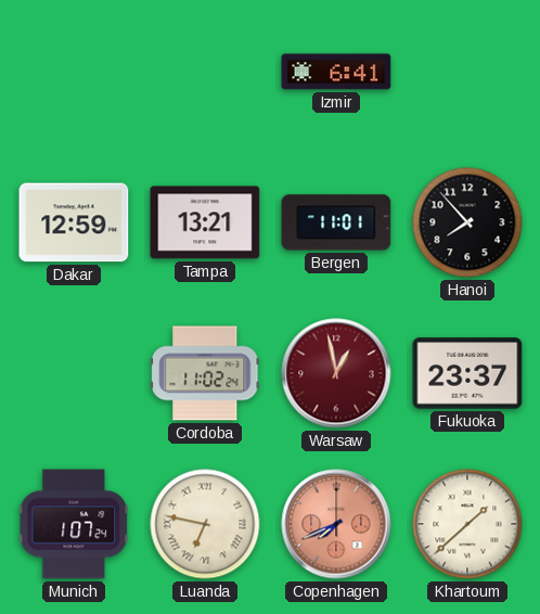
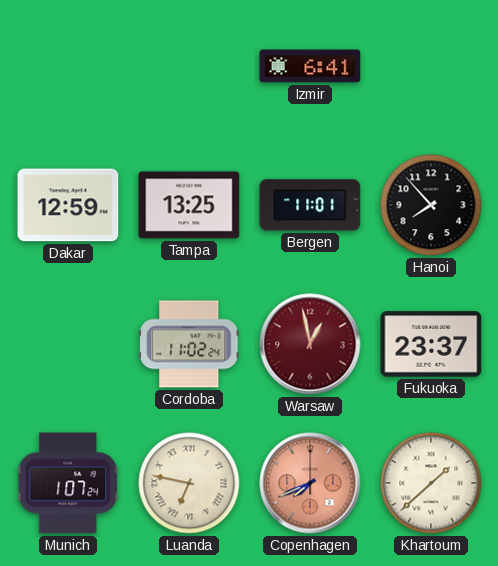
Tampa: 13:21 -> 13:25
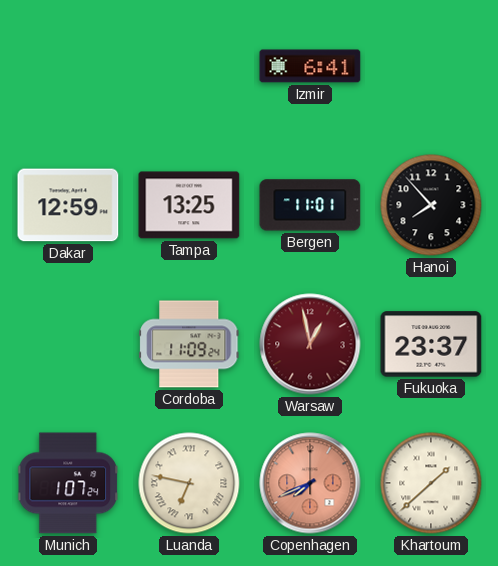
Cordoba: 11:02 -> 11:09
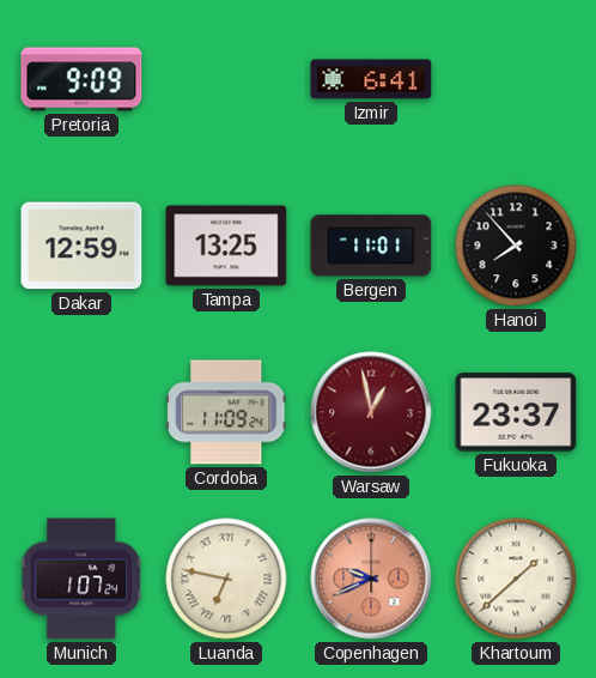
Pretoria: none -> 9:09
Copenhagen: 7:41 -> 9:41
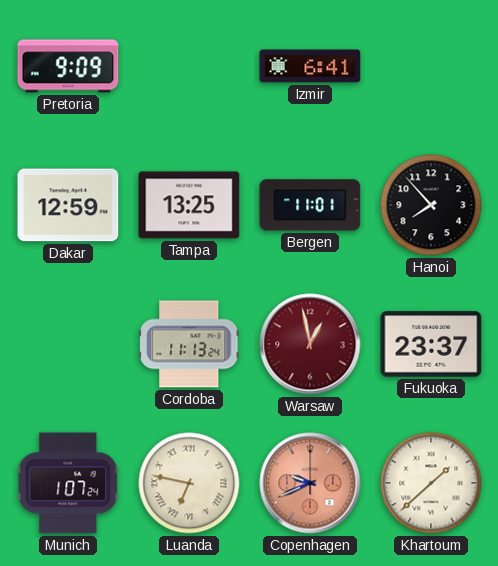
Cordoba: 11:09 -> 11:13
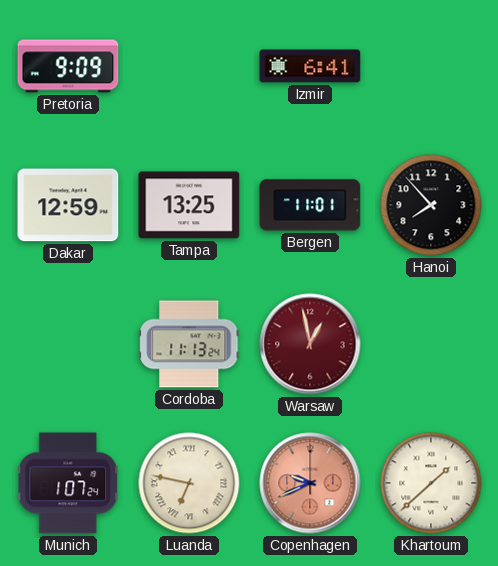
Fukuoka: 23:37 -> none
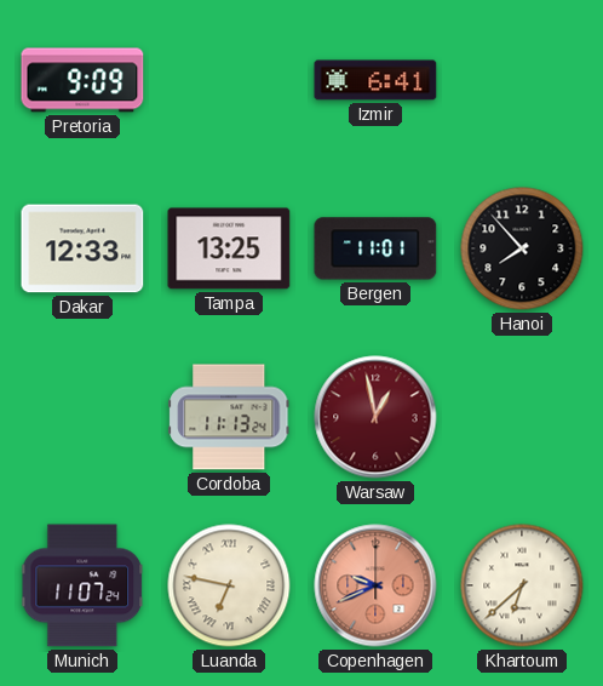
Dakar: 12:59 -> 12:33
Munich: 1:07 -> 11:07
Khartoum: 1:38 -> 6:38
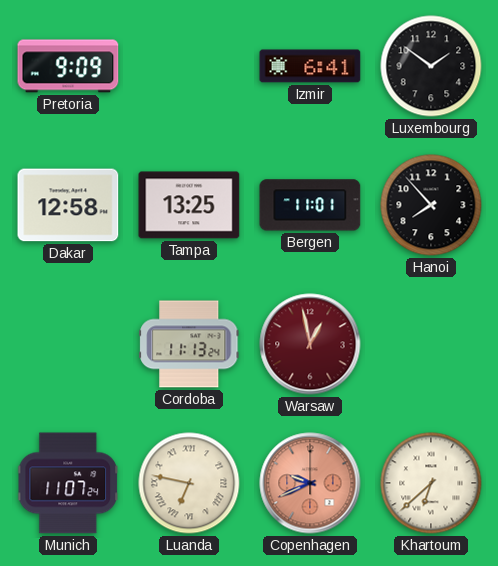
Luxembourg: none -> 1:51
Dakar: 12:33 -> 12:58
